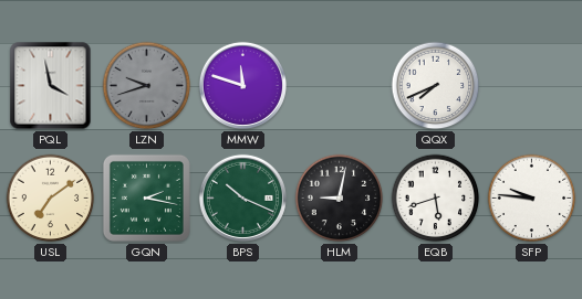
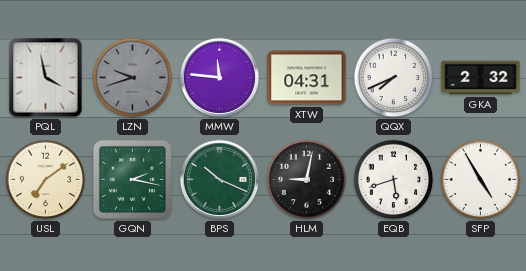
MMW: 11:48 -> 11:46
XTW: none -> 04:31
GKA: none -> 2:32
SFP: 9:46 -> 4:55
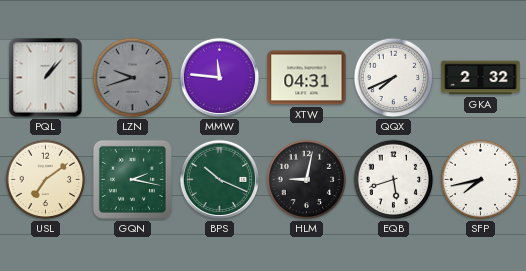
PQL: 3:58 -> 1:07
SFP: 4:55 -> 7:43
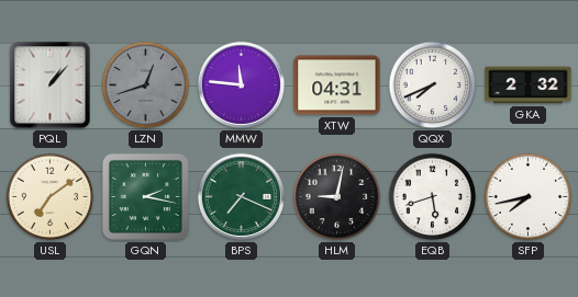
LZN: 9:42 -> 12:42
BPS: 10:19 -> 7:19
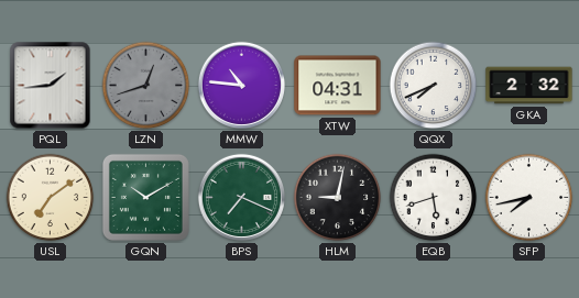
PQL: 1:07 -> 1:44
MMW: 11:46 -> 10:46
GQN: 2:17 -> 10:10
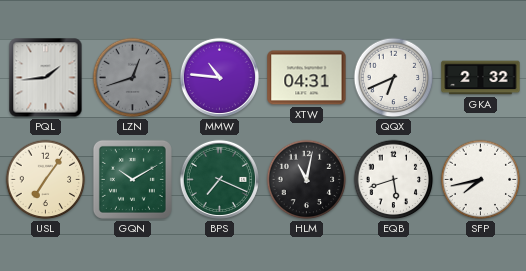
QQX: 7:41 -> 6:41
USL: 7:09 -> 7:06
HLM: 9:02 -> 11:02
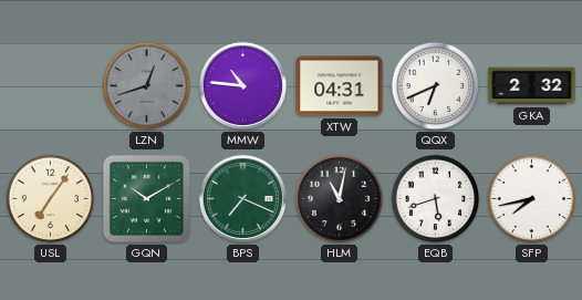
PQL: 1:44 -> none
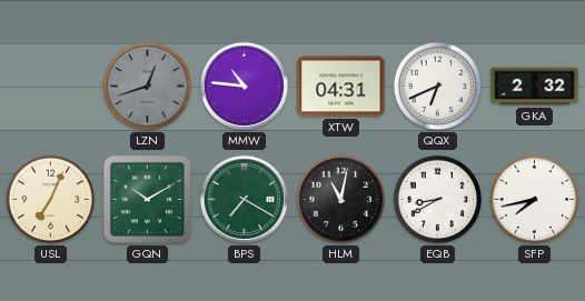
USL: 7:06 -> 7:04
BPS: 7:19 -> 7:20
EQB: 5:42 -> 8:40
